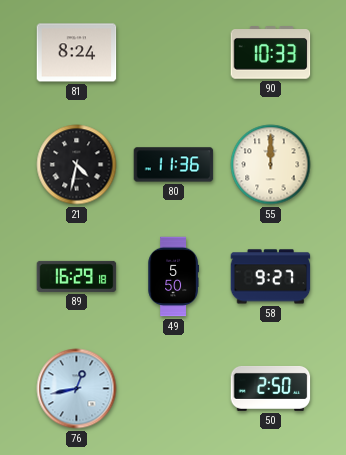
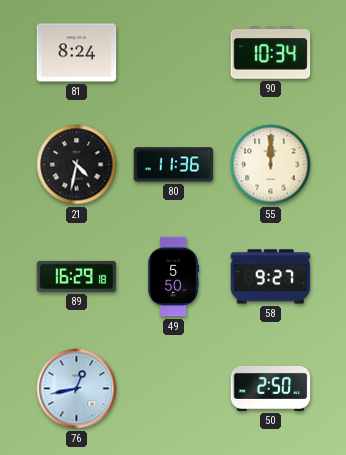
90: 10:33 -> 10:34
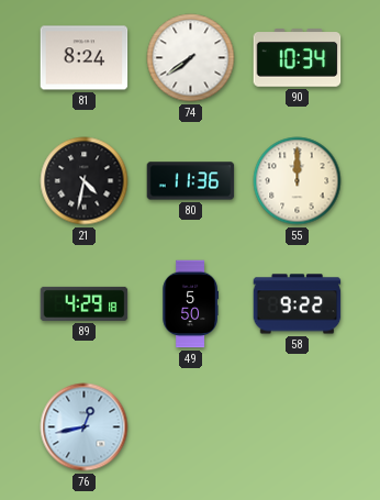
74: none -> 7:39
89: 16:29 -> 4:29
58: 9:27 -> 9:22
50: 2:50 -> none
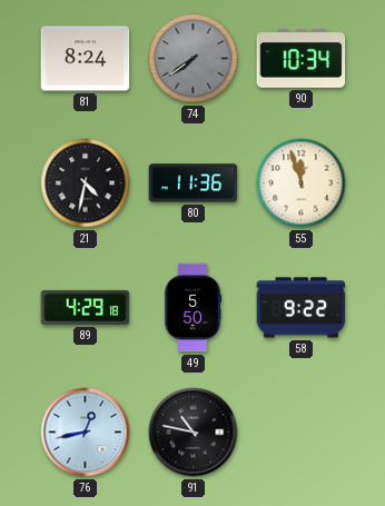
74 dial: white -> grey
55: 12:00 -> 11:57
91: none -> 10:47
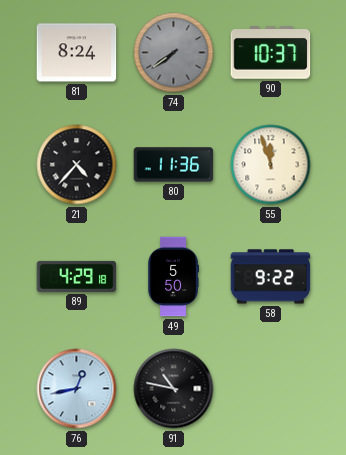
90: 10:34 -> 10:37
21: 4:32 -> 4:37
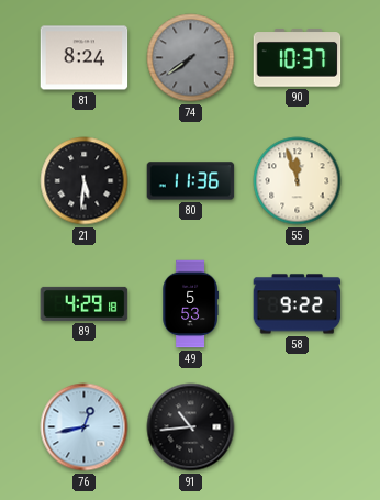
21: 4:37 -> 5:31
49: 5:50 -> 5:53
91: 10:47 -> 10:44
